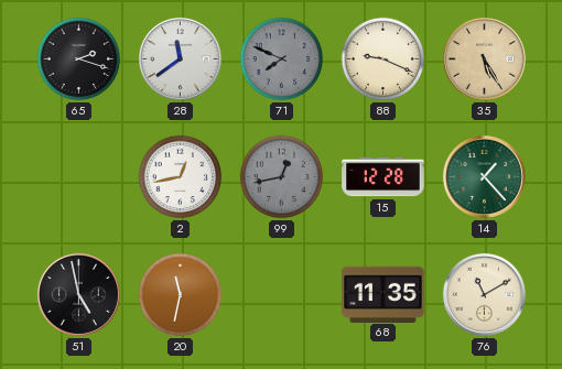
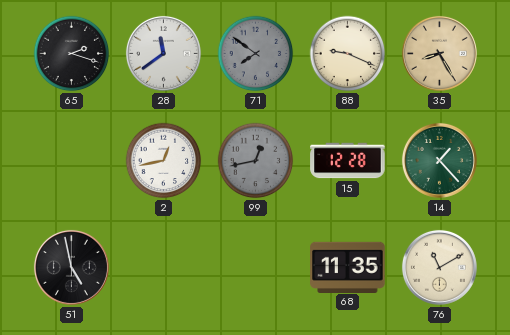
71: 7:49 -> 7:51
35: 5:25 -> 8:25
20: 11:32 -> none
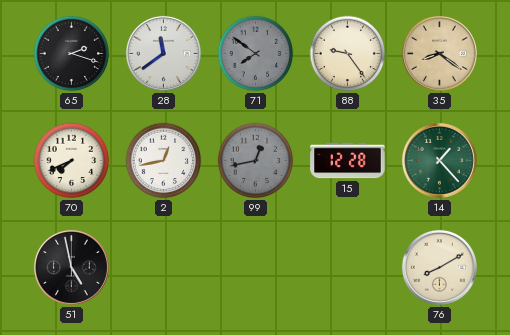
88: 9:19 -> 9:24
35: 8:25 -> 8:21
70: none -> 7:41
68: 11:35 -> none
76: 11:10 -> 8:10
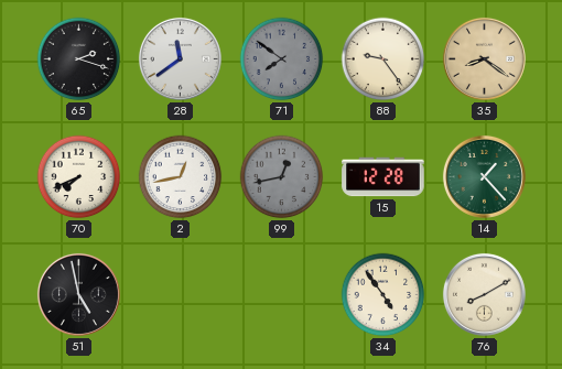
34: none -> 4:54
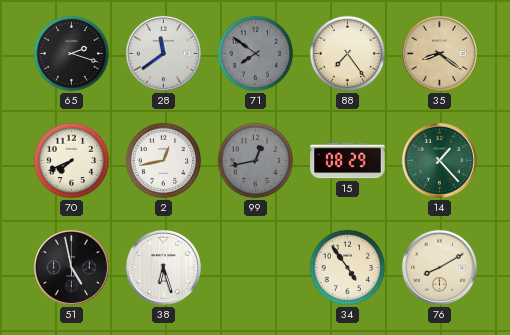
88: 9:24 -> 7:24
15: 12:28 -> 08:29
38: none -> 6:27
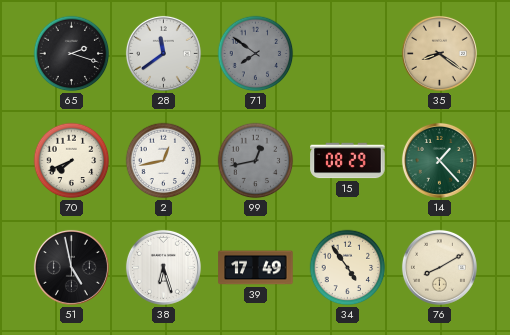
88: 7:24 -> none
39: none -> 17:49
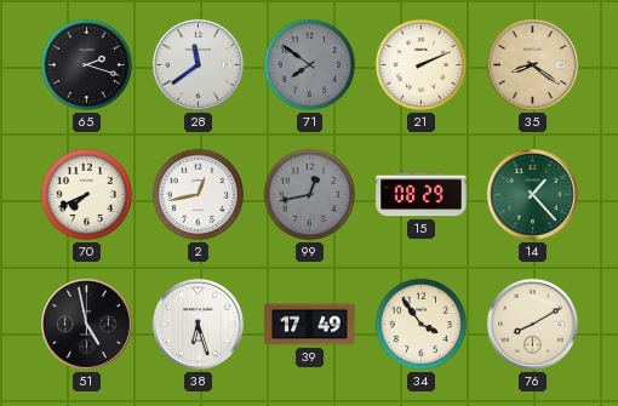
21: none -> 2:11
34: 4:54 -> 3:54
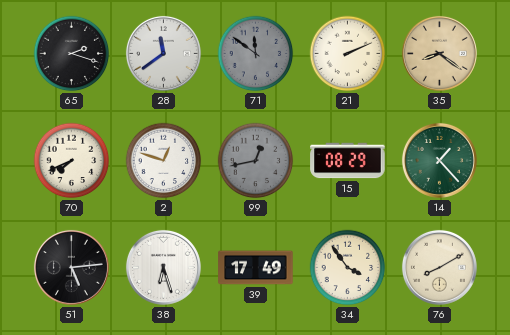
71: 7:51 -> 11:51
2: 12:43 -> 12:48
51: 4:58 -> 5:14
